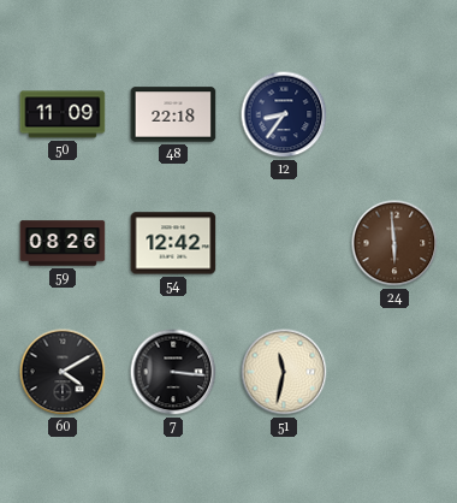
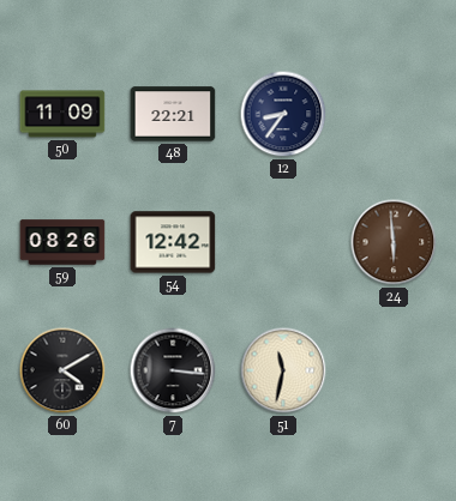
48: 22:18 -> 22:21
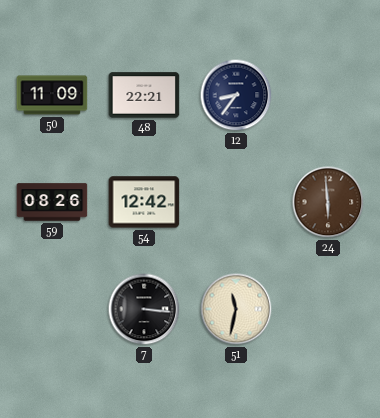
60: 4:10 -> none
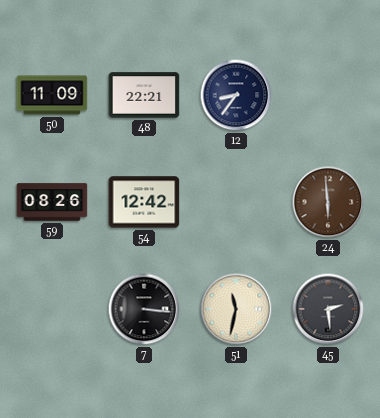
45: none -> 2:29
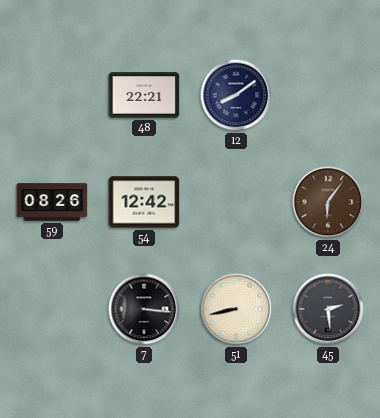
50: 11:09 -> none
12: 8:36 -> 8:09
24: 5:59 -> 6:06
51: 11:32 -> 8:43
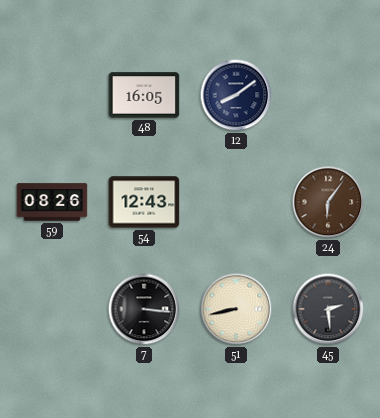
48: 22:21 -> 16:05
54: 12:42 -> 12:43
